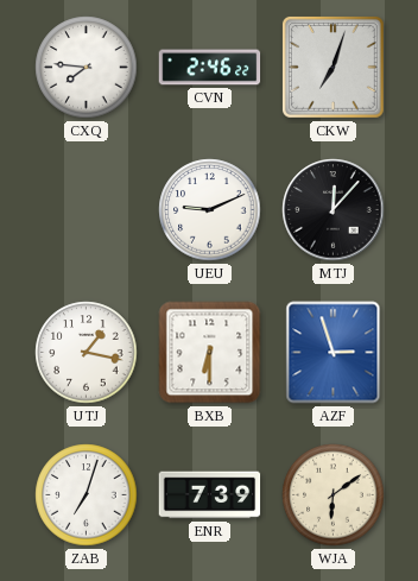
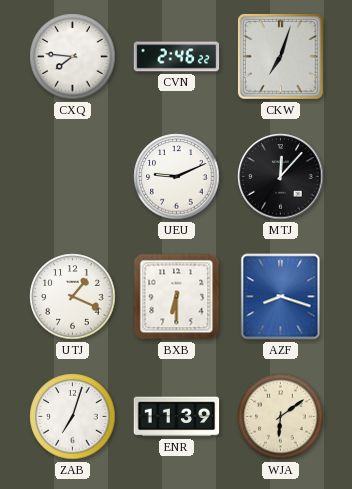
UTJ: 1:17 -> 1:19
AZF: 2:57 -> 8:18
ENR: 7:39 -> 11:39
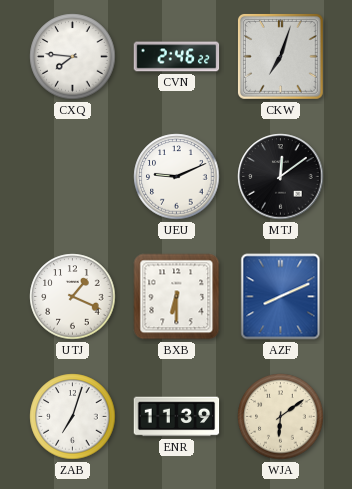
MTJ: 12:07 -> 12:09
AZF: 8:18 -> 8:11
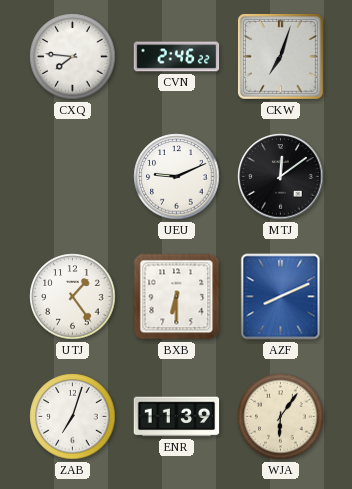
UTJ: 1:19 -> 1:24
WJA: 6:09 -> 6:06
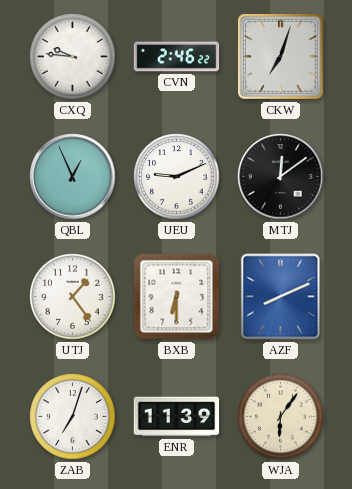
CXQ: 7:46 -> 9:46
QBL: none -> 12:56
